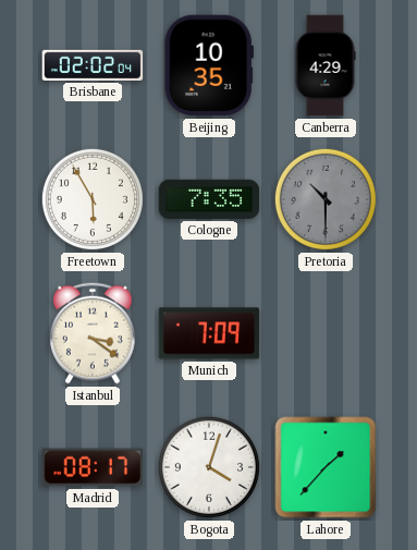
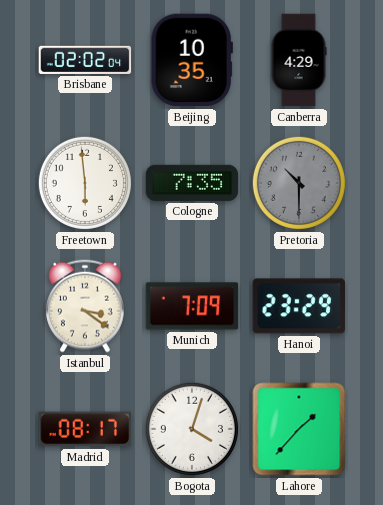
Freetown: 5:55 -> 5:59
Hanoi: none -> 23:29
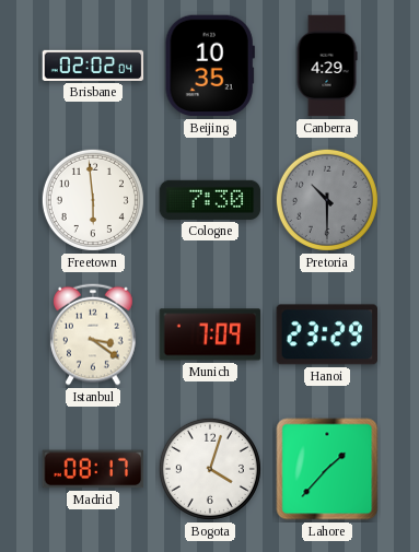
Cologne: 7:35 -> 7:30
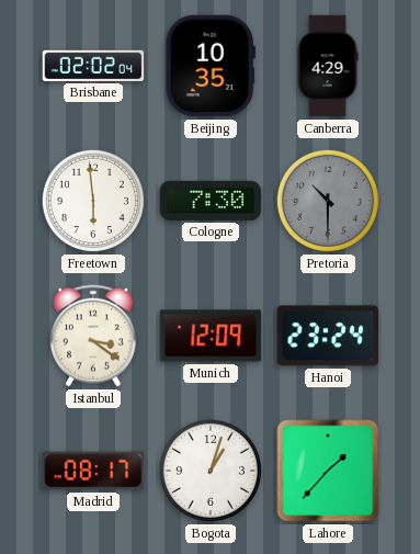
Munich: 7:09 -> 12:09
Hanoi: 23:29 -> 23:24
Bogota: 4:03 -> 1:03
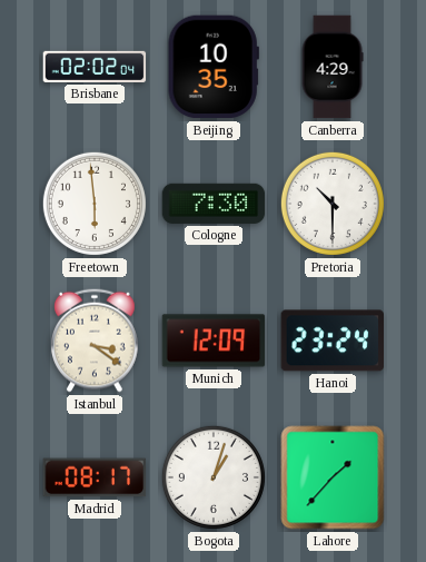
Pretoria dial: grey -> white
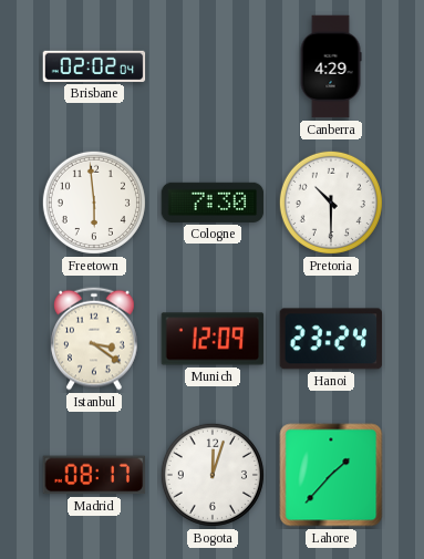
Beijing: 10:35 -> none
Bogota: 1:03 -> 12:03
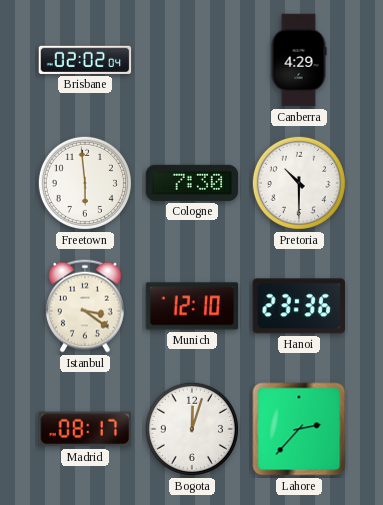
Munich: 12:09 -> 12:10
Hanoi: 23:24 -> 23:36
Lahore: 1:37 -> 2:37
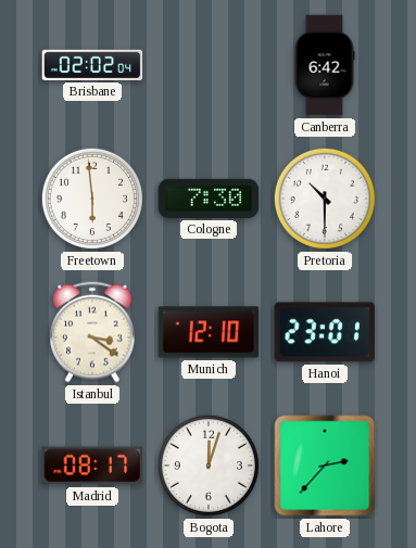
Canberra: 4:29 -> 6:42
Hanoi: 23:36 -> 23:01
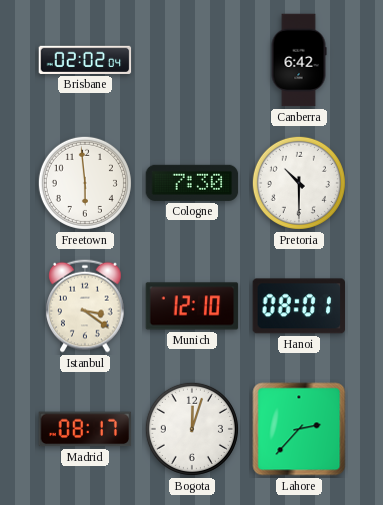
Hanoi: 23:01 -> 08:01
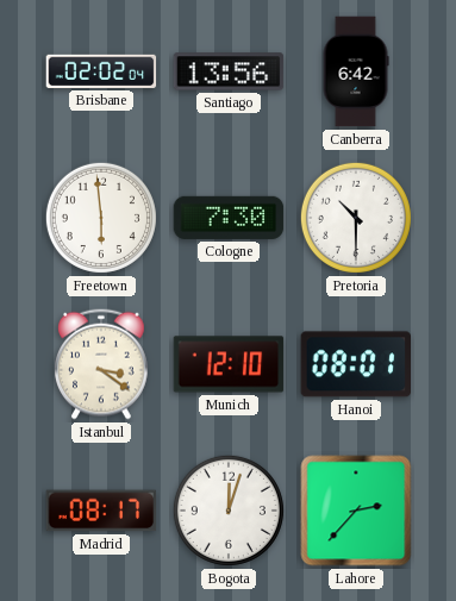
Santiago: none -> 13:56
